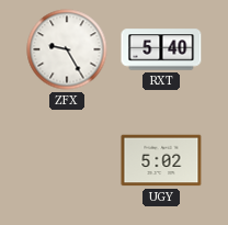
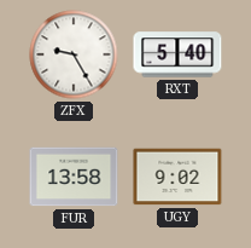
FUR: none -> 13:58
UGY: 5:02 -> 9:02
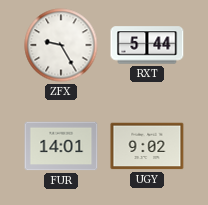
RXT: 5:40 -> 5:44
FUR: 13:58 -> 14:01
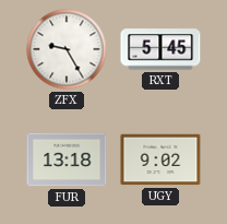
RXT: 5:44 -> 5:45
FUR: 14:01 -> 13:18
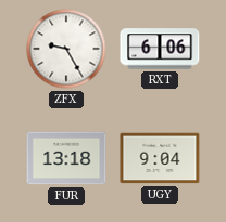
RXT: 5:45 -> 6:06
UGY: 9:02 -> 9:04
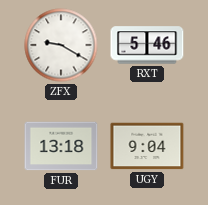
ZFX: 9:25 -> 9:20
RXT: 6:06 -> 5:46
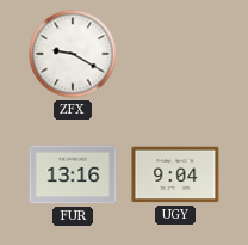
RXT: 5:46 -> none
FUR: 13:18 -> 13:16
